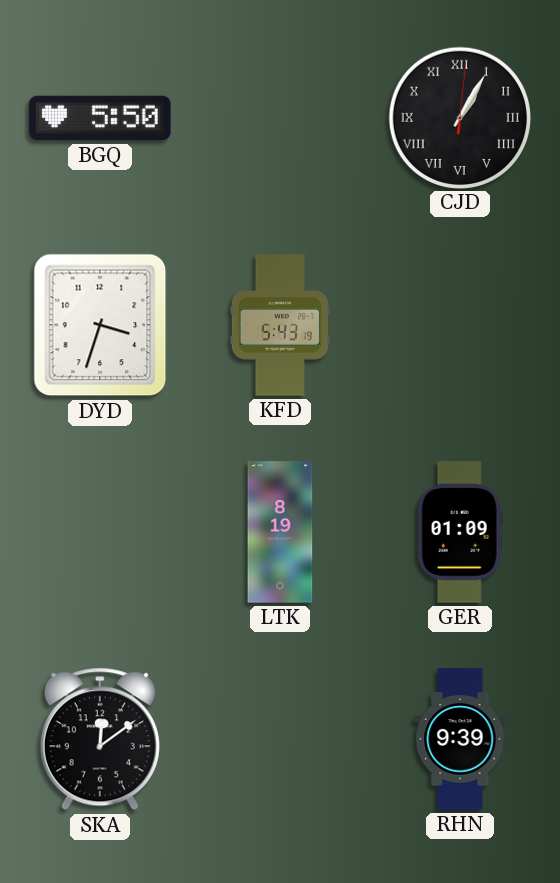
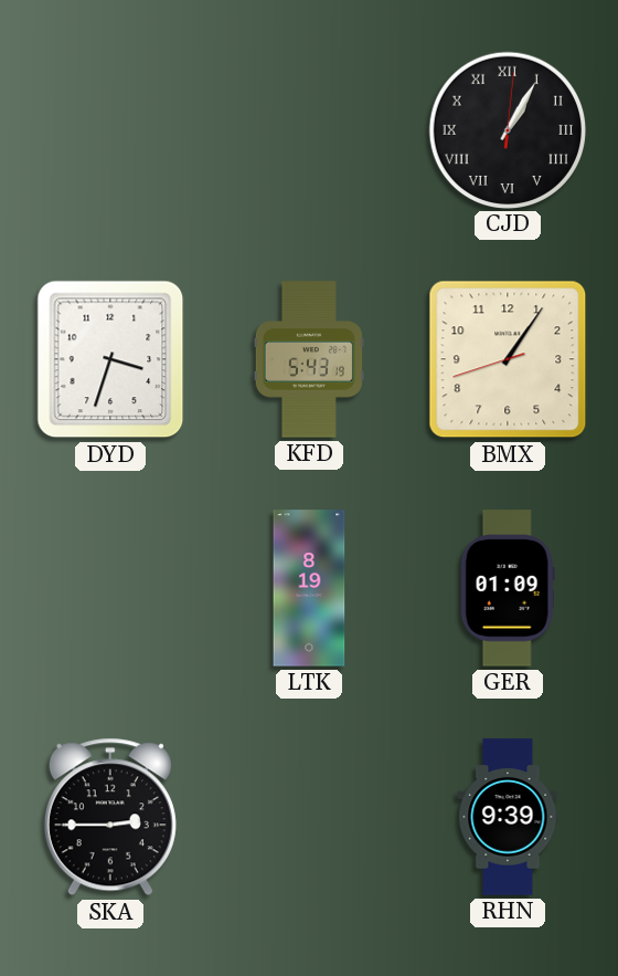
BGQ: 5:50 -> none
BMX: none -> 1:05
SKA: 12:09 -> 2:45
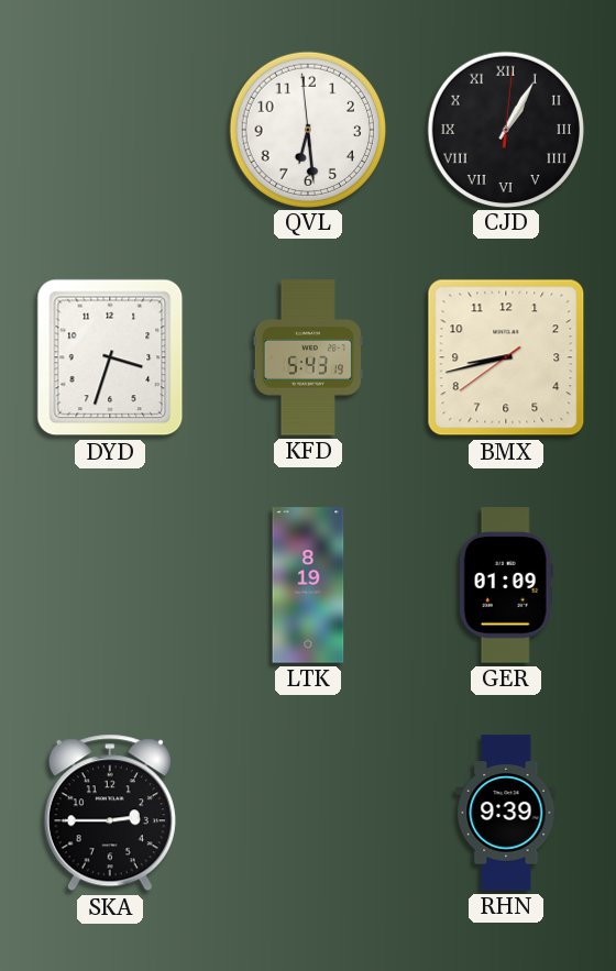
QVL: none -> 6:28
BMX: 1:05 -> 8:42
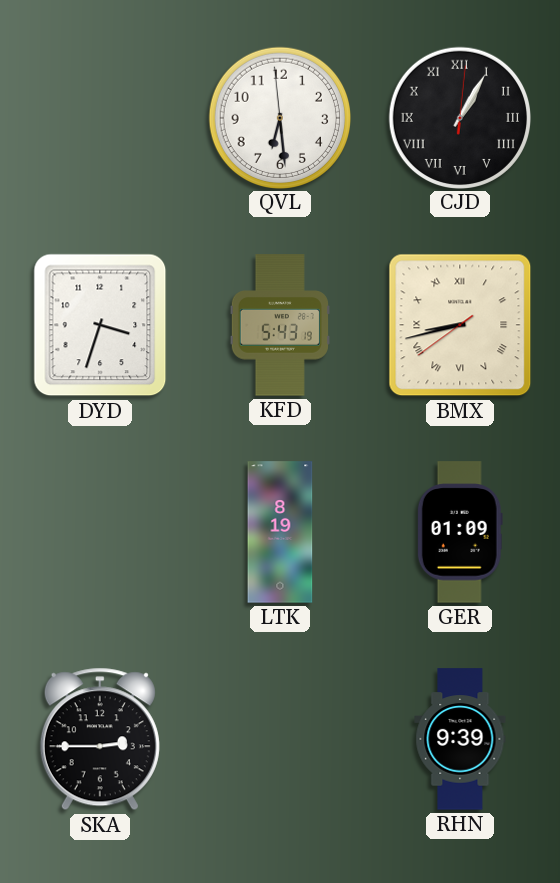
BMX numerals: Arabic -> Roman
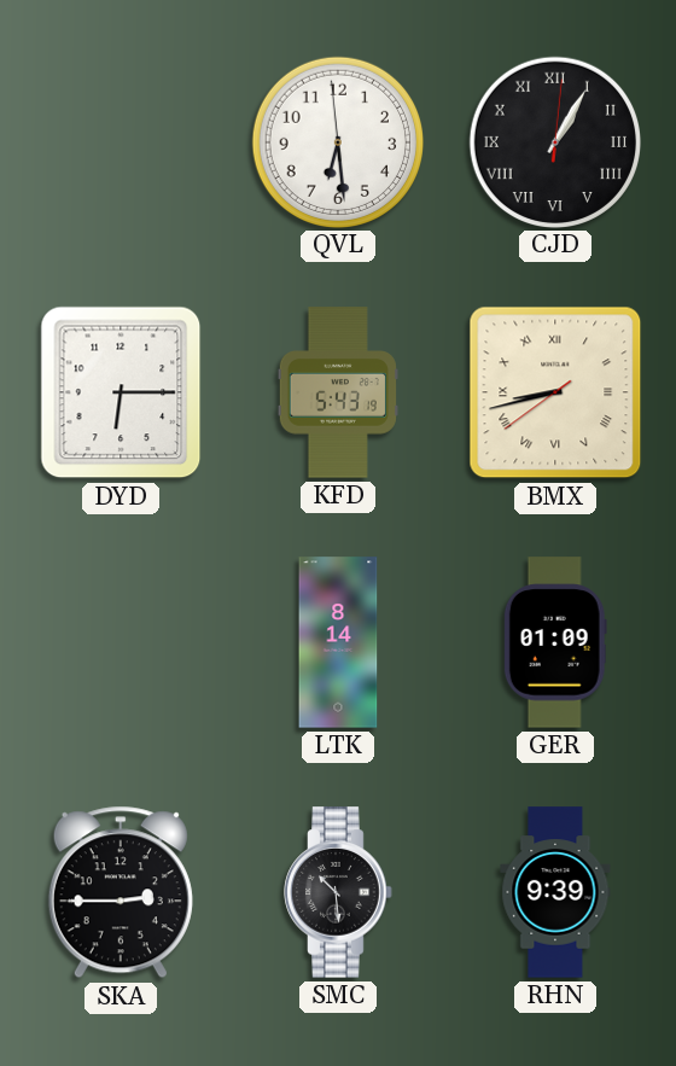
DYD: 3:33 -> 6:15
LTK: 8:19 -> 8:14
SMC: none -> 10:29
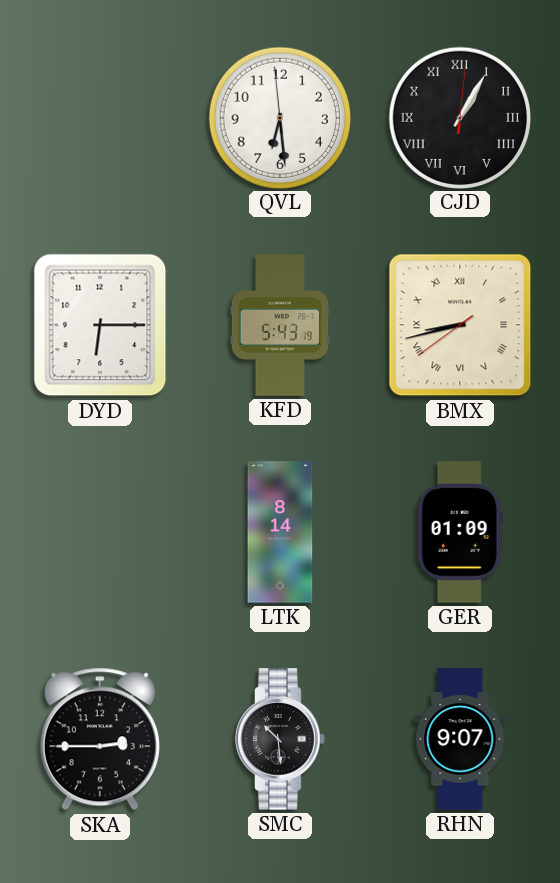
RHN: 9:39 -> 9:07
